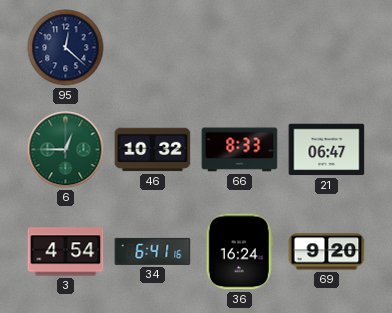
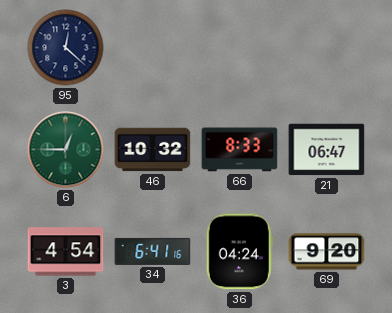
36: 16:24 -> 04:24
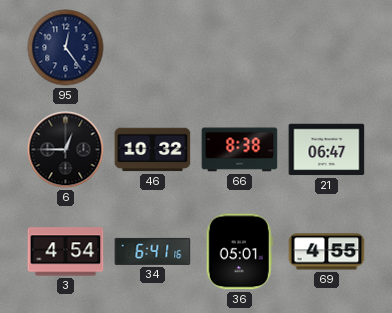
95: 12:22 -> 12:24
6 dial: green -> black
66: 8:33 -> 8:38
36: 04:24 -> 05:01
69: 9:20 -> 4:55
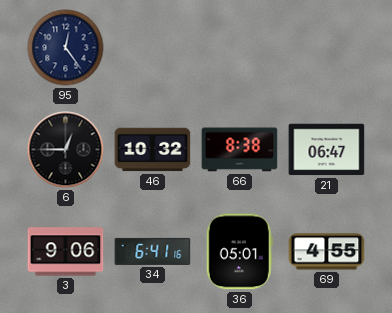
3: 4:54 -> 9:06
